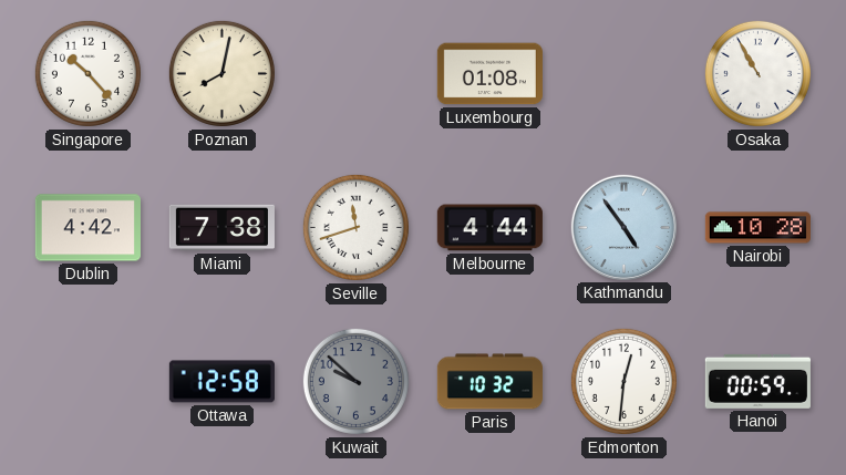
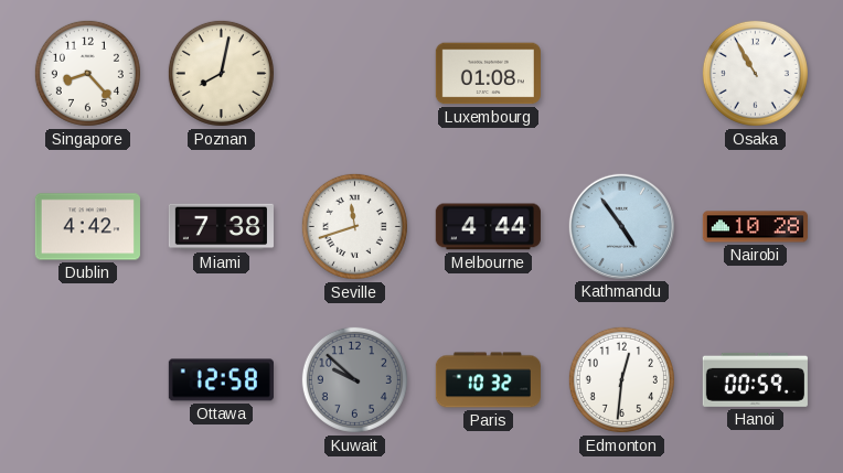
Singapore: 10:23 -> 8:23
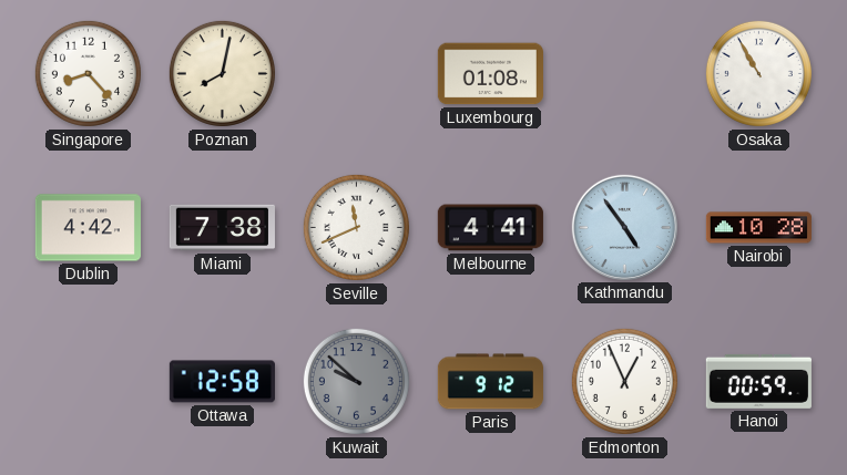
Seville: 11:42 -> 11:41
Melbourne: 4:44 -> 4:41
Paris: 10:32 -> 9:12
Edmonton: 12:31 -> 12:56
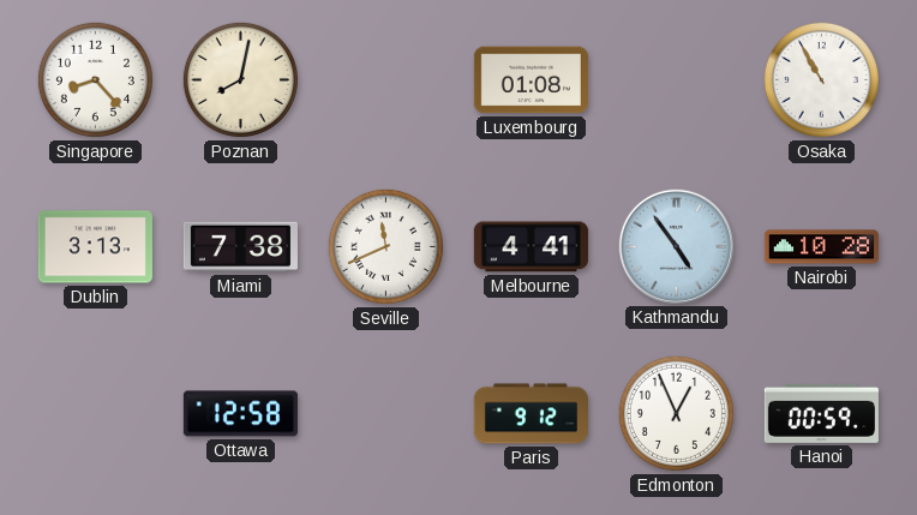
Dublin: 4:42 -> 3:13
Kuwait: 9:52 -> none
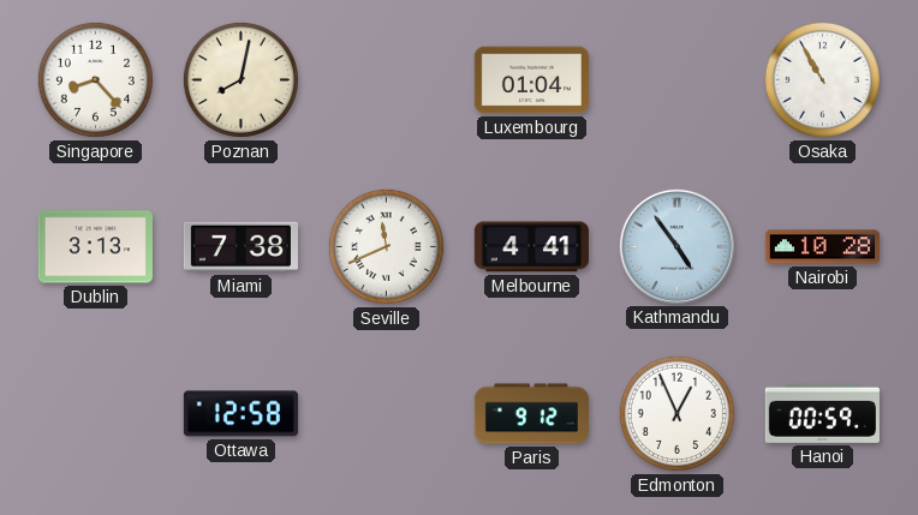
Luxembourg: 01:08 -> 01:04
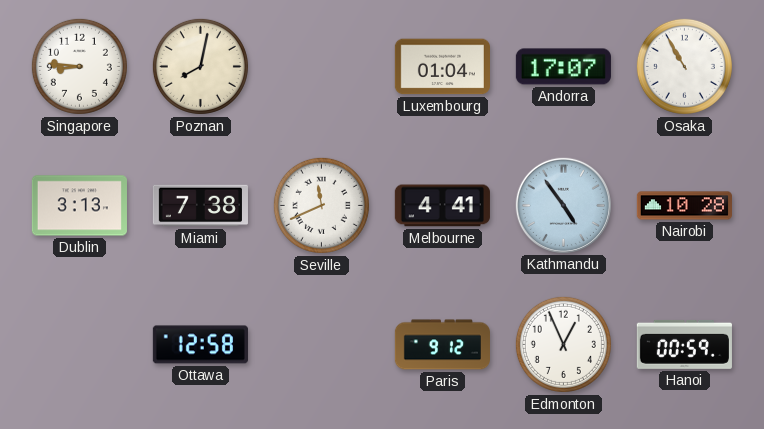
Singapore: 8:23 -> 8:46
Andorra: none -> 17:07
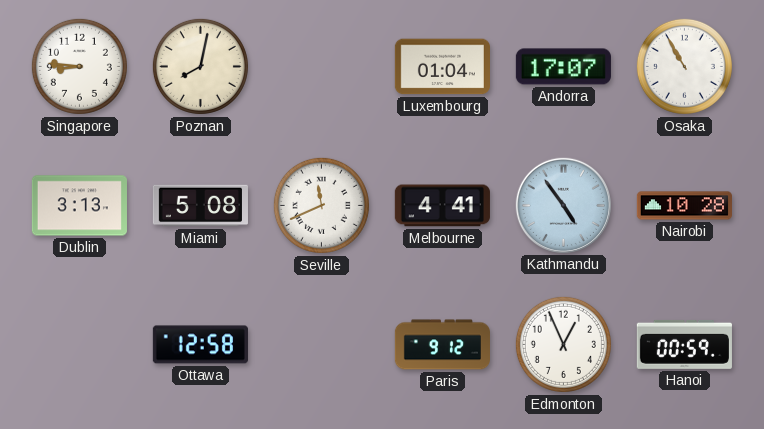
Miami: 7:38 -> 5:08
